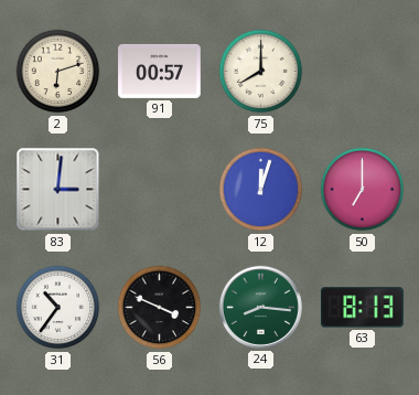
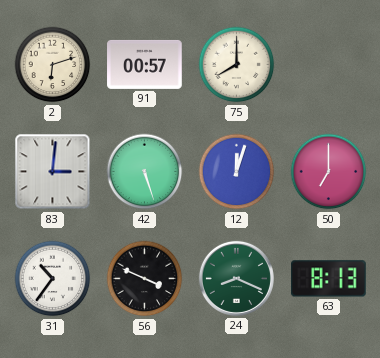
42: none -> 5:27
24: 8:16 -> 8:19
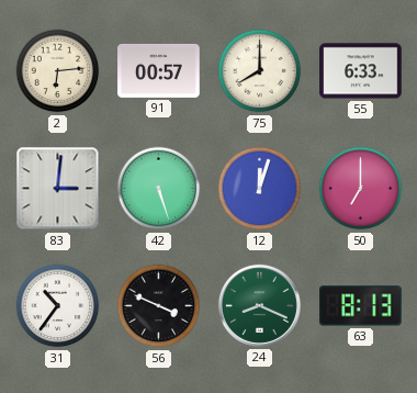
2: 6:12 -> 6:14
55: none -> 6:33
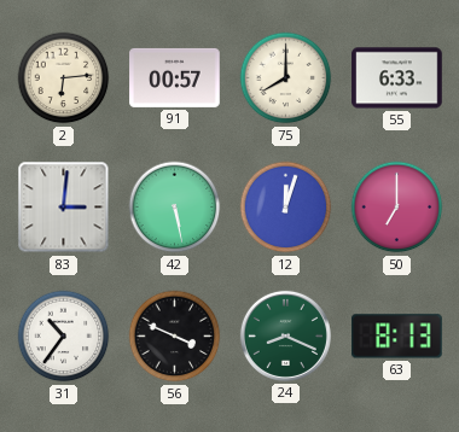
42: 5:27 -> 5:28
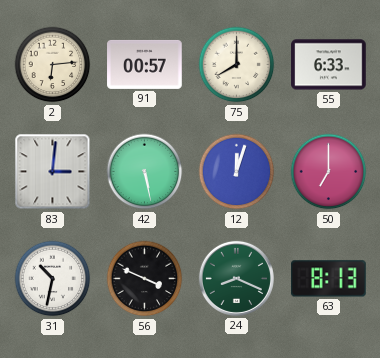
31: 10:36 -> 10:32
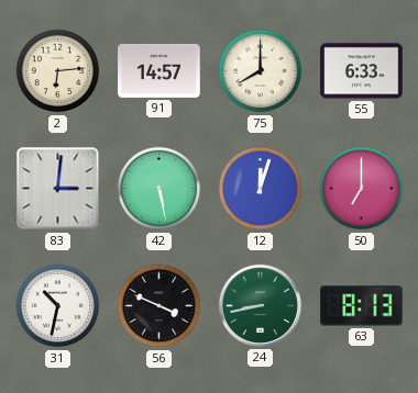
91: 00:57 -> 14:57
24: 8:19 -> 8:43
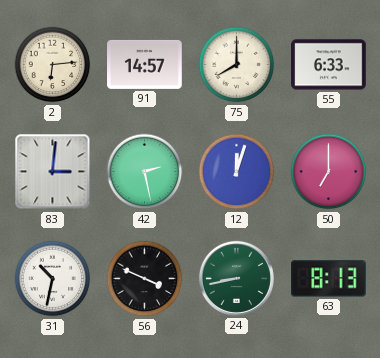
42: 5:28 -> 2:28
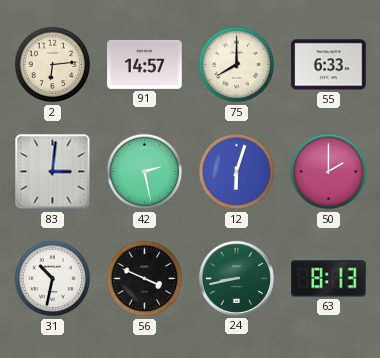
12: 12:03 -> 6:03
50: 7:00 -> 2:00
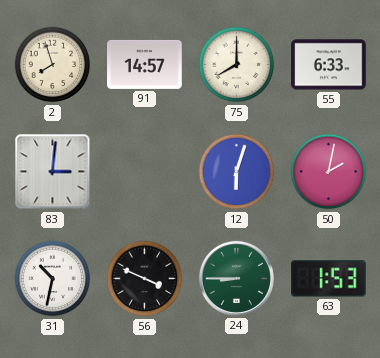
2: 6:14 -> 7:57
42: 2:28 -> none
50: 2:00 -> 2:02
24: 8:43 -> 8:45
63: 8:13 -> 1:53
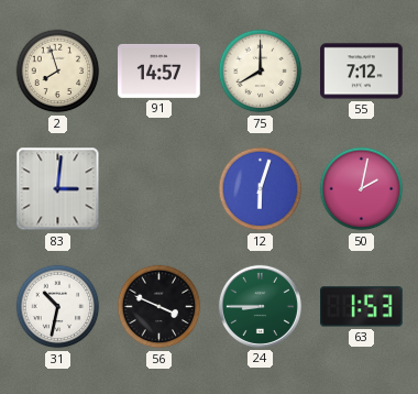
55: 6:33 -> 7:12
